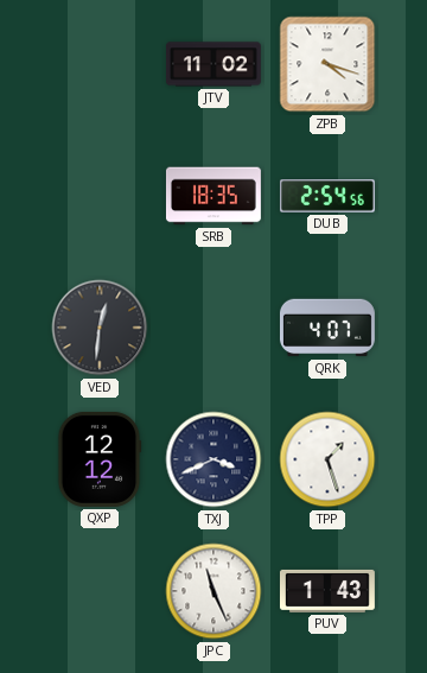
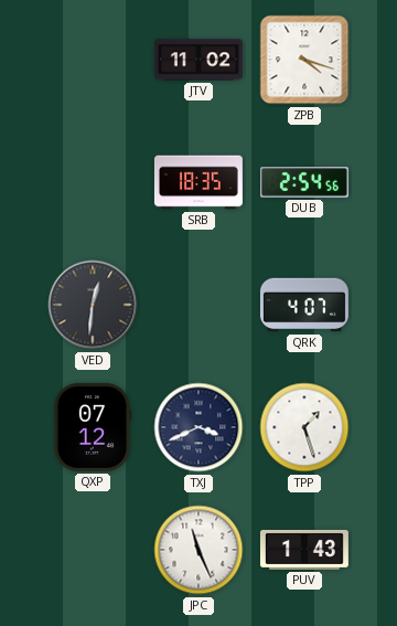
QXP: 12:12 -> 07:12
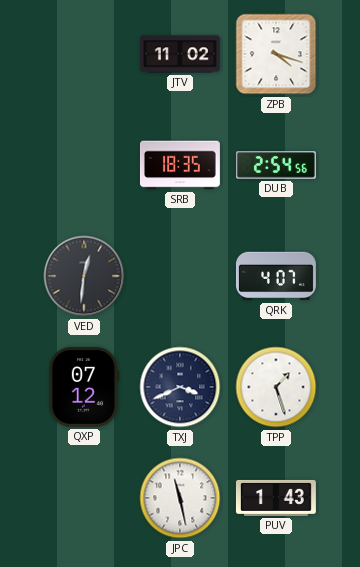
JPC: 11:26 -> 11:28
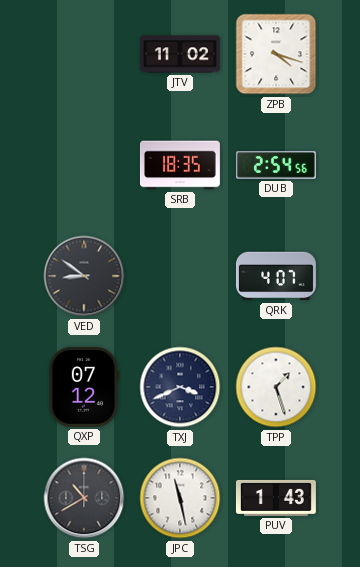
VED: 12:31 -> 8:51
TSG: none -> 10:40
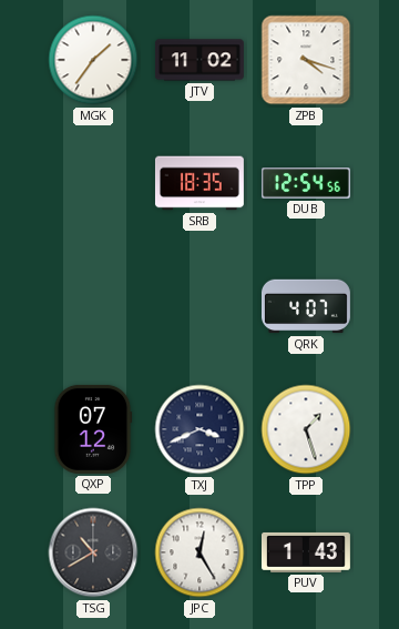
MGK: none -> 1:36
DUB: 2:54 -> 12:54
VED: 8:51 -> none
JPC: 11:28 -> 12:25
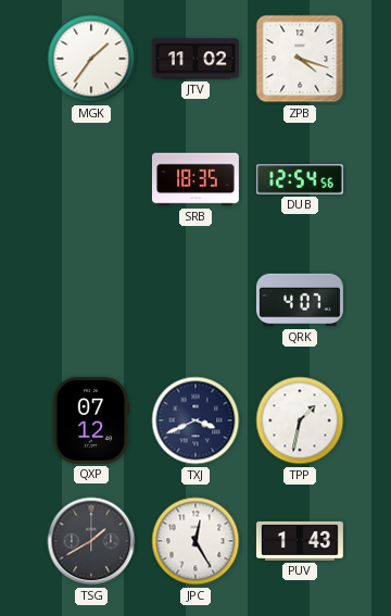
TPP: 1:27 -> 1:32
TSG: 10:40 -> 1:40
